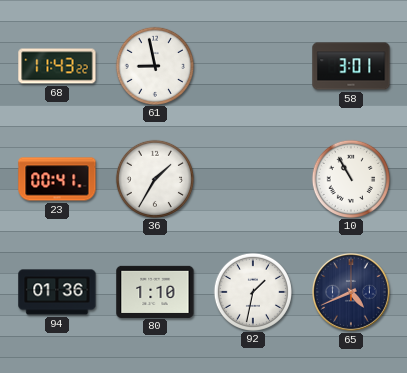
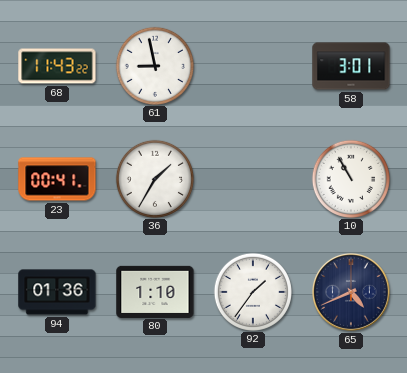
92: 1:32 -> 1:36
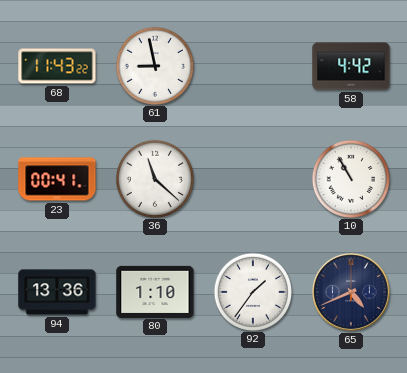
58: 3:01 -> 4:42
36: 1:35 -> 11:22
94: 01:36 -> 13:36
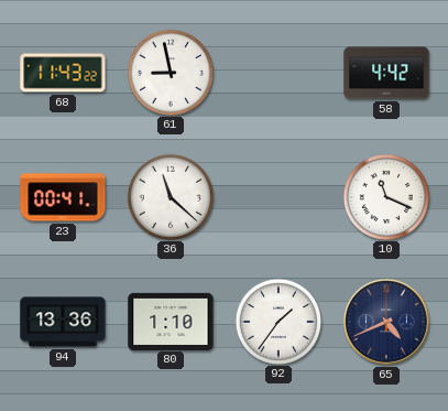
10: 10:55 -> 11:19
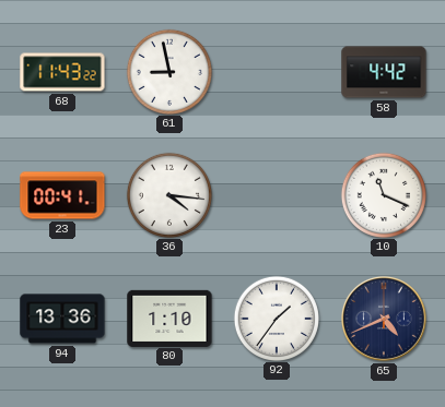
36: 11:22 -> 4:16
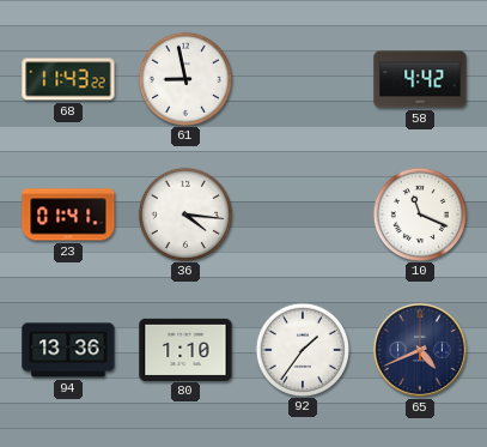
23: 00:41 -> 01:41
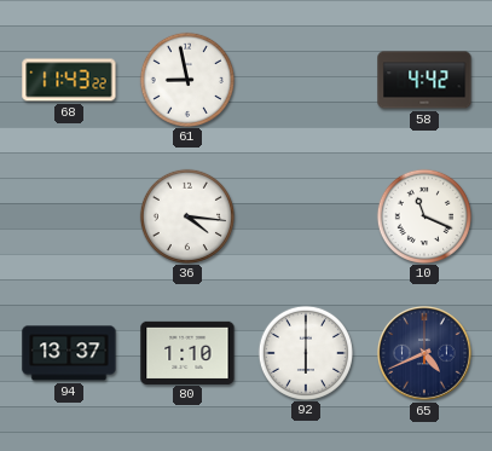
23: 01:41 -> none
94: 13:36 -> 13:37
92: 1:36 -> 6:00
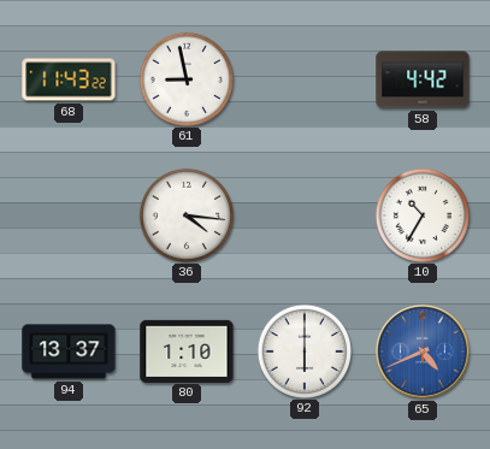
10: 11:19 -> 10:35
65 dial: navy -> blue
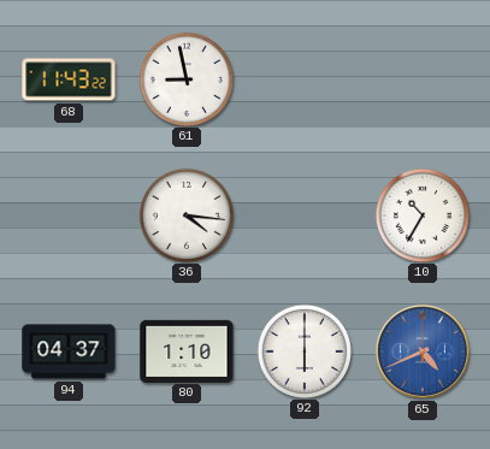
58: 4:42 -> none
94: 13:37 -> 04:37
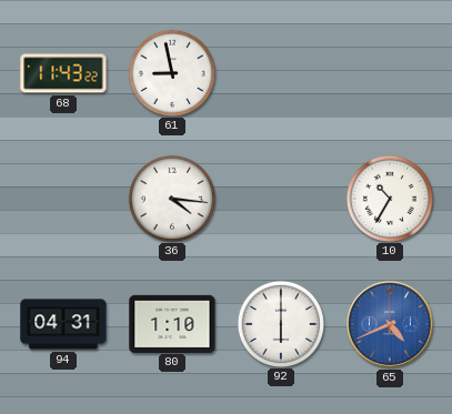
94: 04:37 -> 04:31
